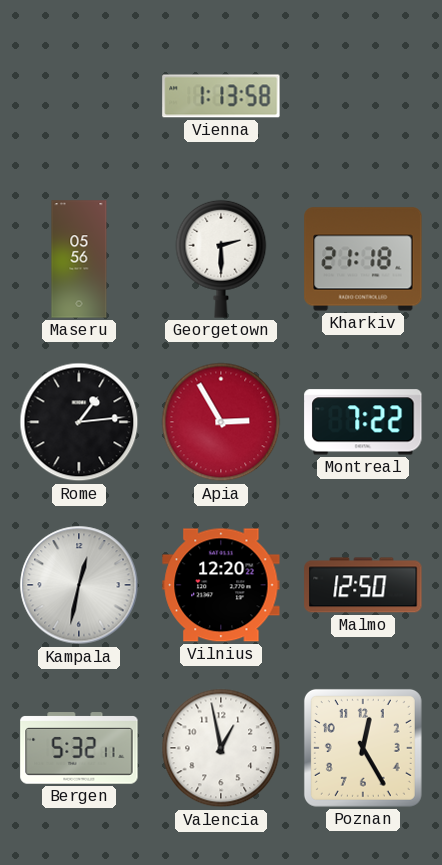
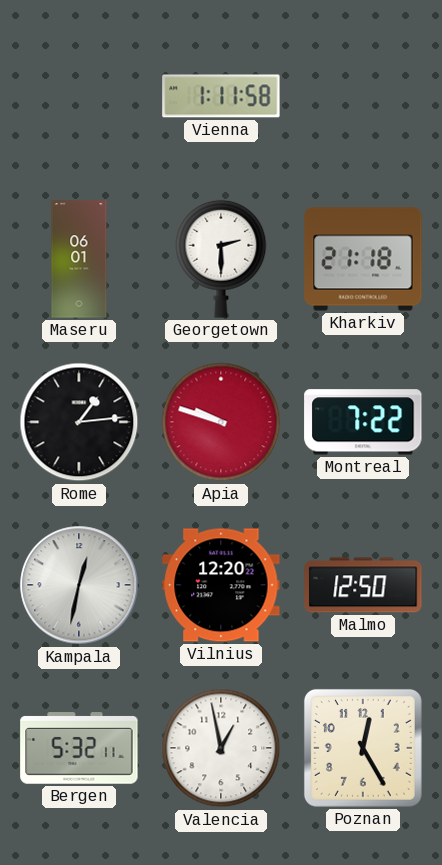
Vienna: 1:13 -> 1:11
Maseru: 05:56 -> 06:01
Apia: 2:55 -> 9:48
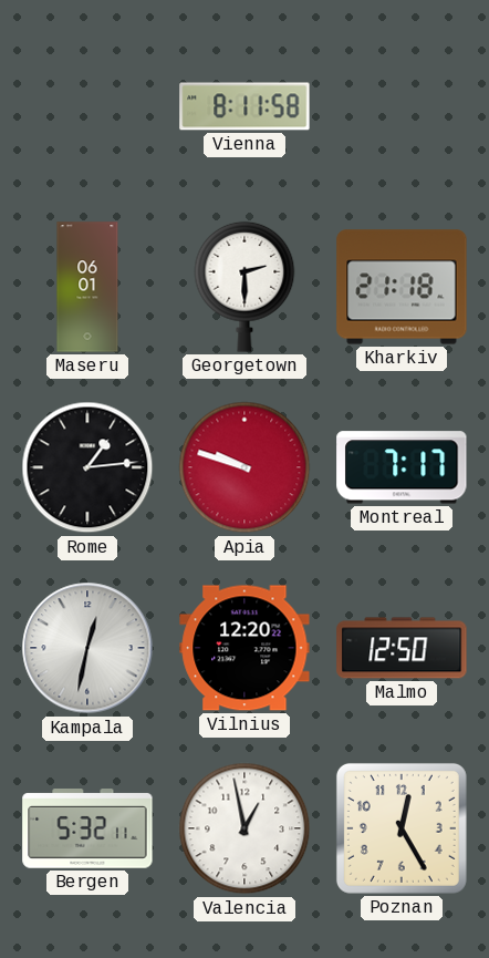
Vienna: 1:11 -> 8:11
Montreal: 7:22 -> 7:17
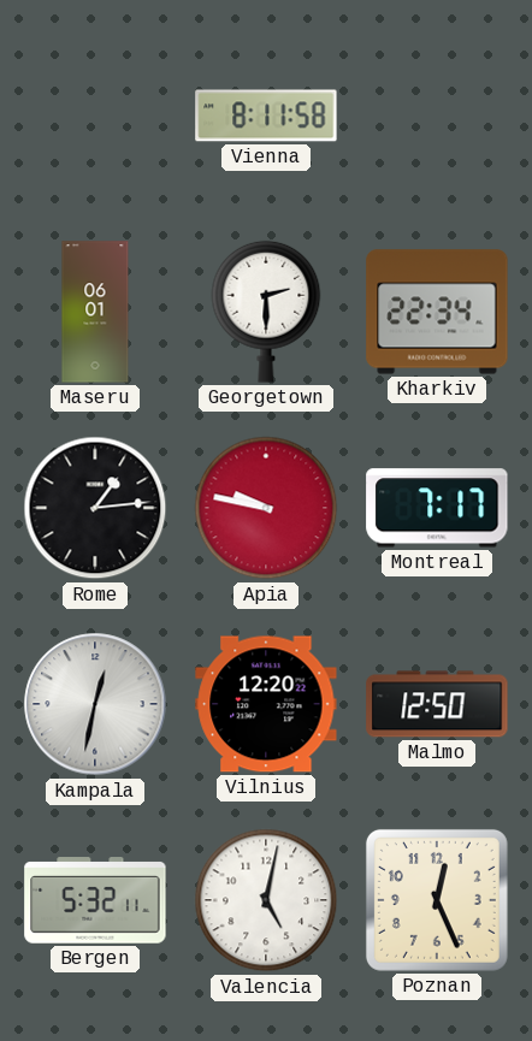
Kharkiv: 21:18 -> 22:34
Apia: 9:48 -> 9:47
Valencia: 12:58 -> 5:02
Poznan: 12:25 -> 12:26
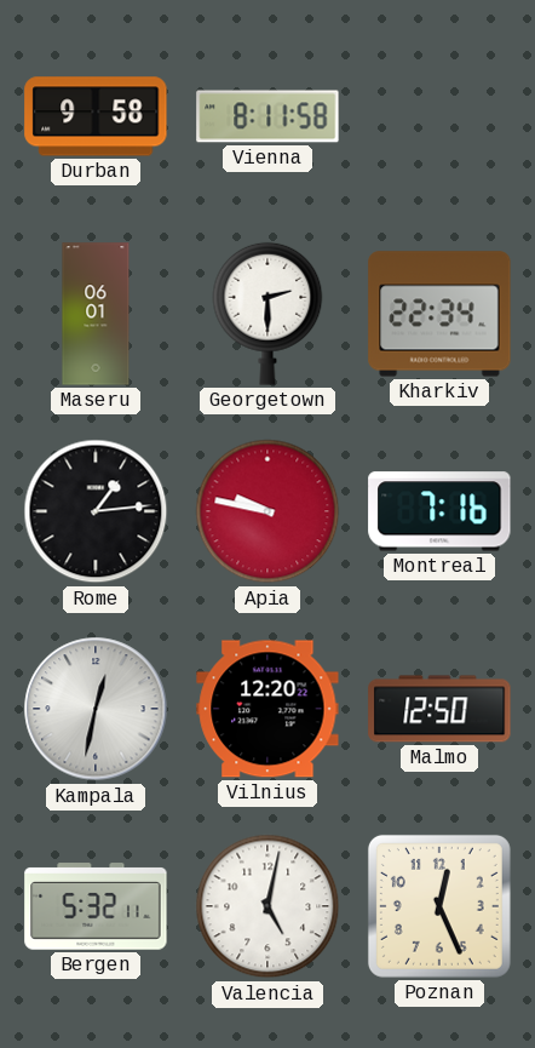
Durban: none -> 9:58
Montreal: 7:17 -> 7:16
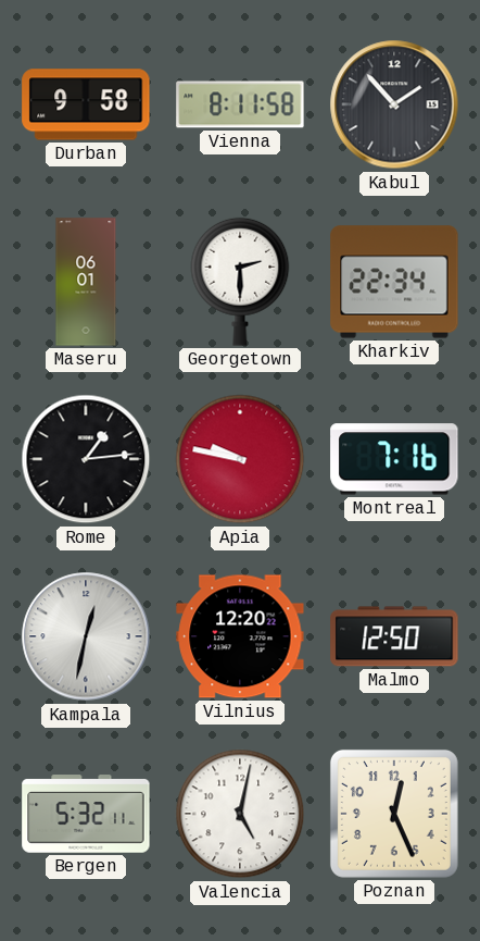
Kabul: none -> 1:53
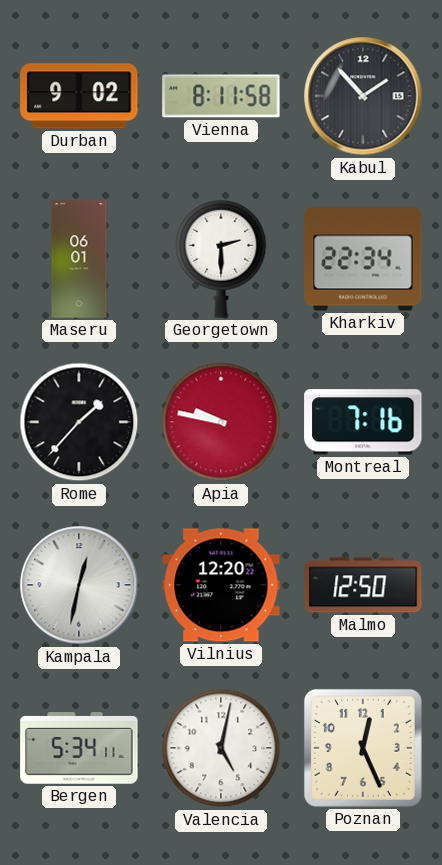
Durban: 9:58 -> 9:02
Rome: 1:14 -> 1:37
Bergen: 5:32 -> 5:34
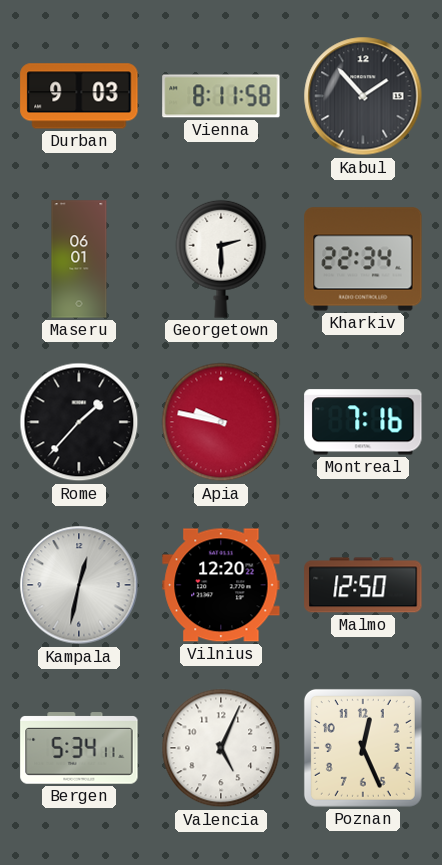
Durban: 9:02 -> 9:03
Valencia: 5:02 -> 5:04
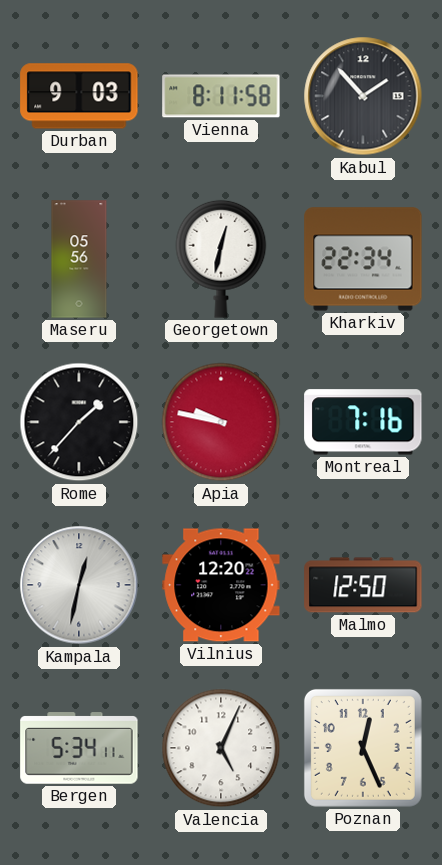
Maseru: 06:01 -> 05:56
Georgetown: 2:30 -> 12:32
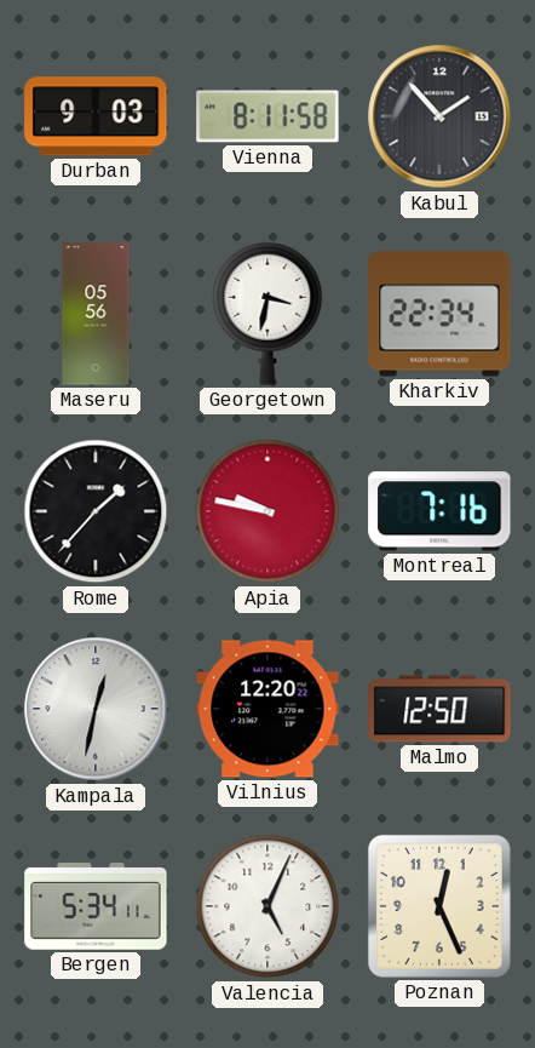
Georgetown: 12:32 -> 3:32
